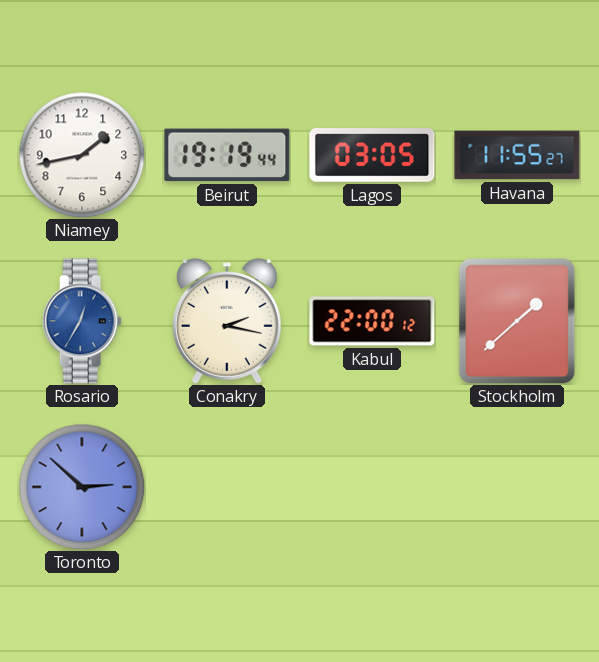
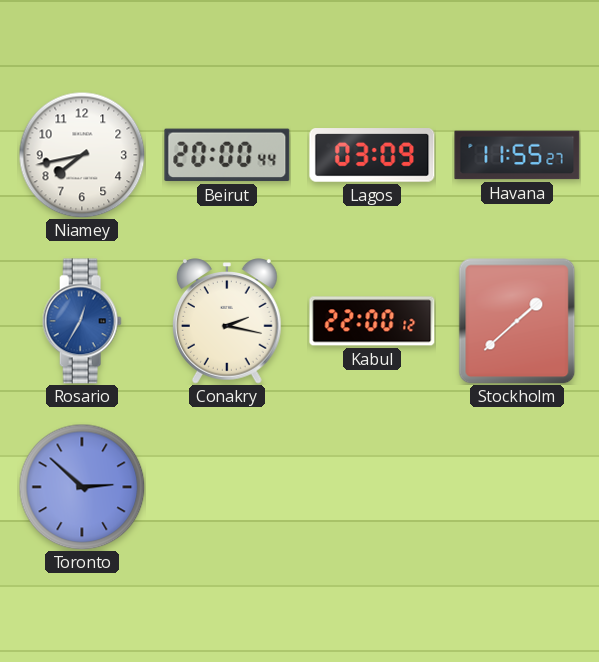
Niamey: 1:43 -> 7:43
Beirut: 19:19 -> 20:00
Lagos: 03:05 -> 03:09
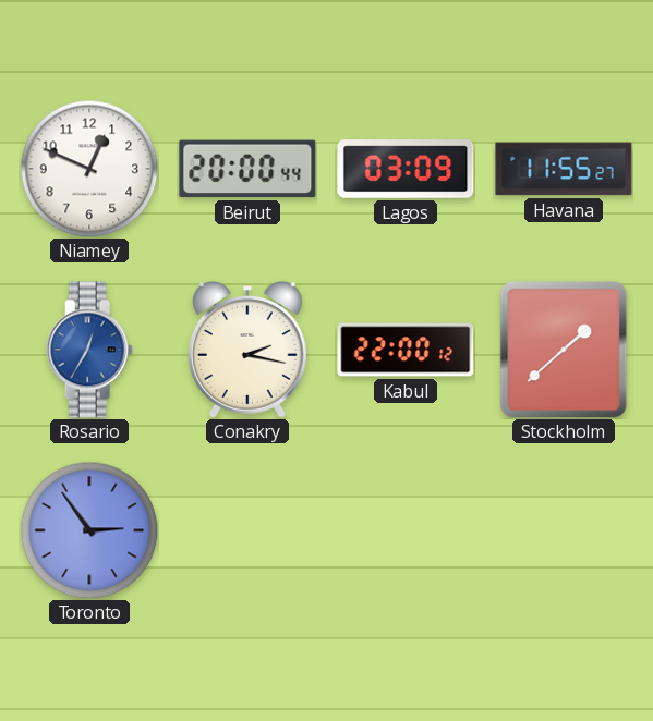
Niamey: 7:43 -> 12:49
Toronto: 2:52 -> 2:54
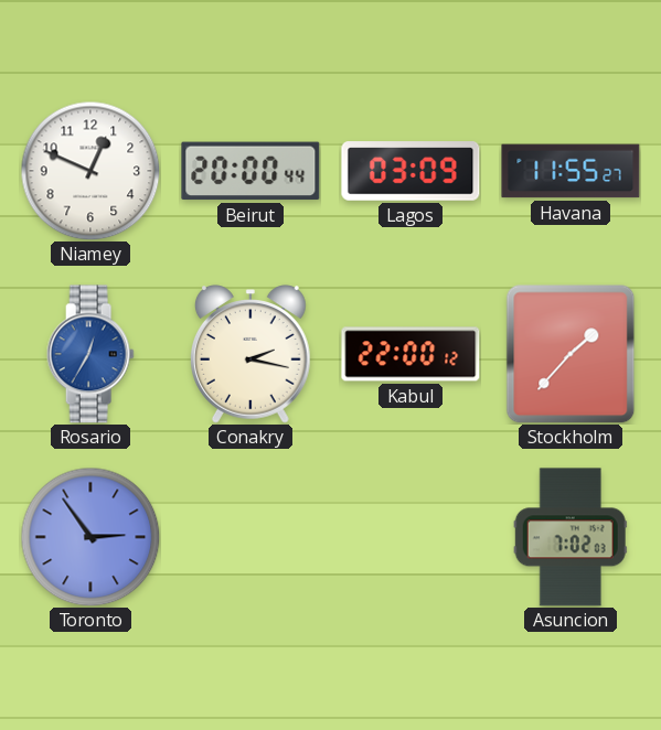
Stockholm: 1:38 -> 1:37
Asuncion: none -> 7:02
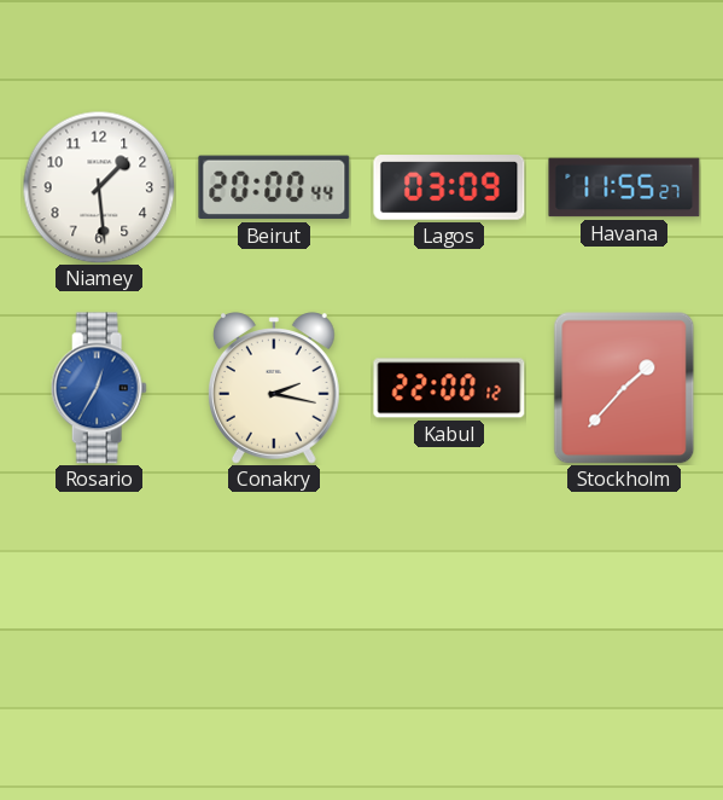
Niamey: 12:49 -> 1:29
Toronto: 2:54 -> none
Asuncion: 7:02 -> none
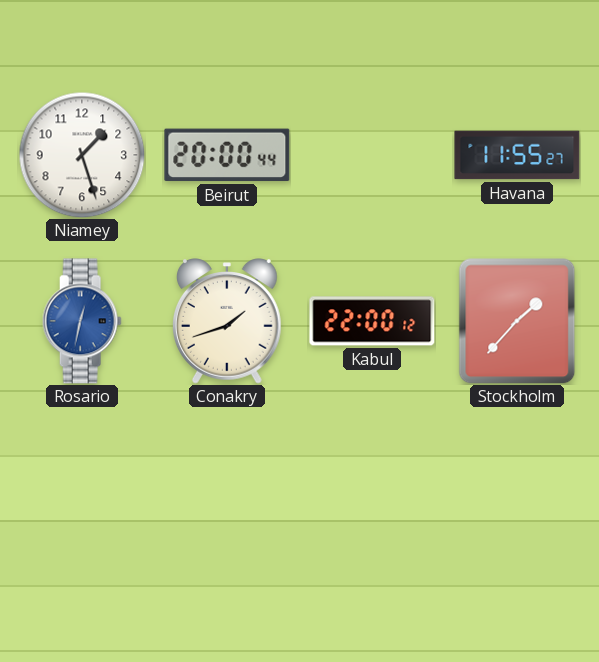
Niamey: 1:29 -> 1:27
Lagos: 03:09 -> none
Rosario: 12:35 -> 12:32
Conakry: 2:17 -> 1:42
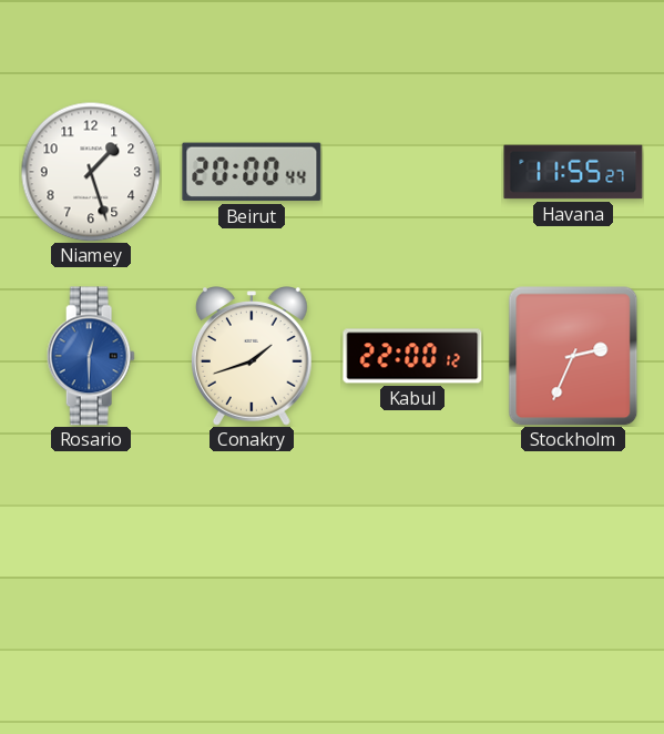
Rosario: 12:32 -> 12:30
Stockholm: 1:37 -> 2:34
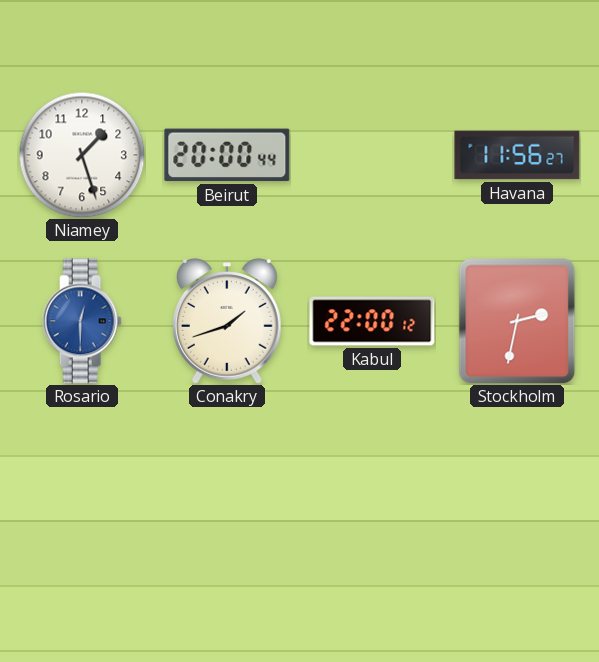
Havana: 11:55 -> 11:56
Stockholm: 2:34 -> 2:32
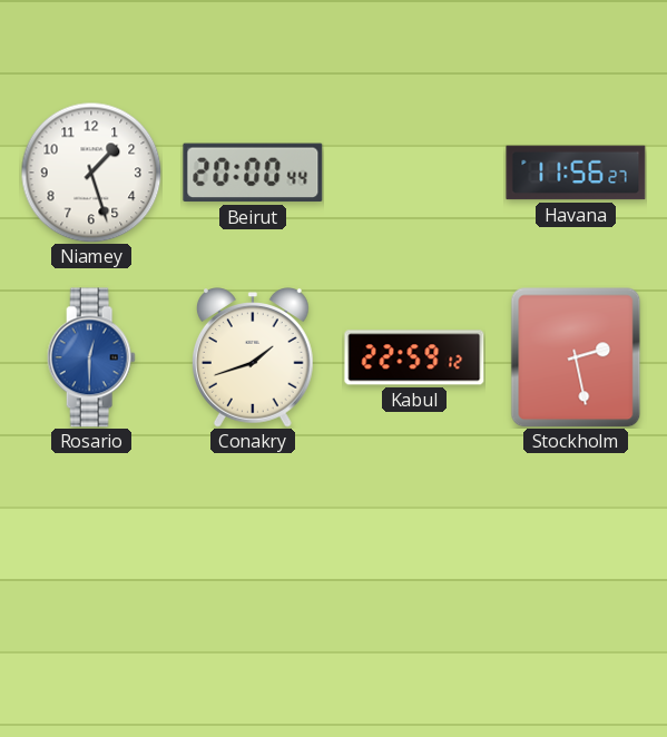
Kabul: 22:00 -> 22:59
Stockholm: 2:32 -> 2:28
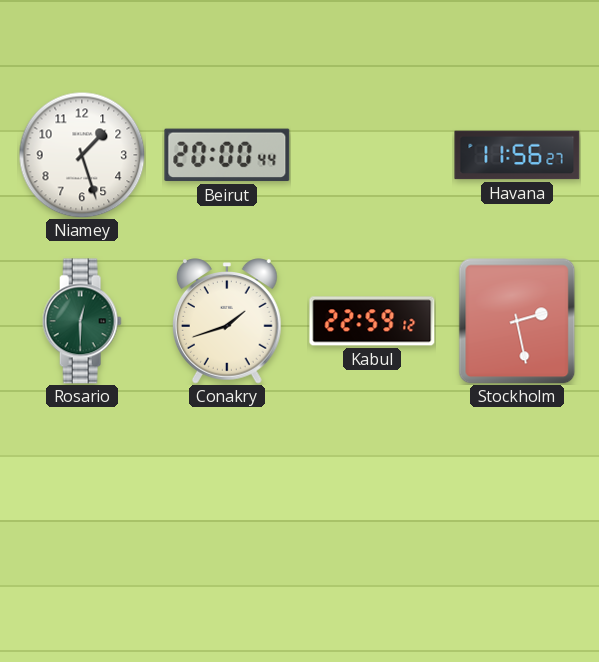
Rosario dial: blue -> green
